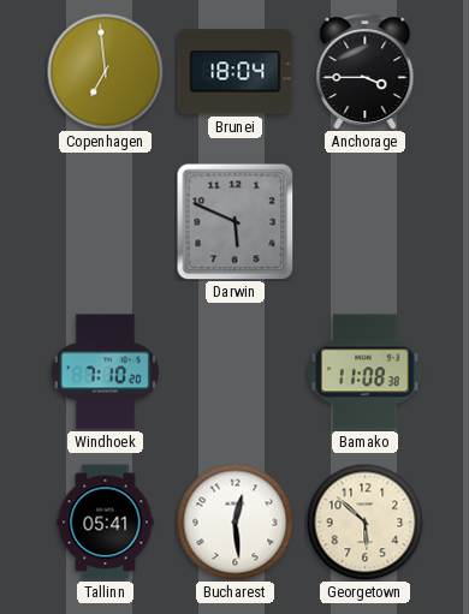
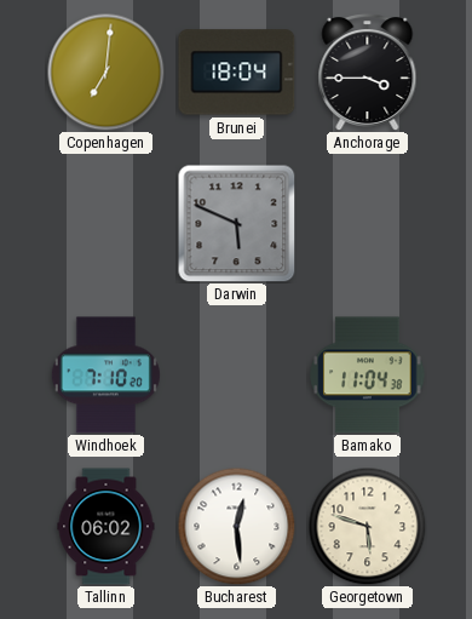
Copenhagen: 6:59 -> 7:01
Bamako: 11:08 -> 11:04
Tallinn: 05:41 -> 06:02
Georgetown: 5:52 -> 5:48
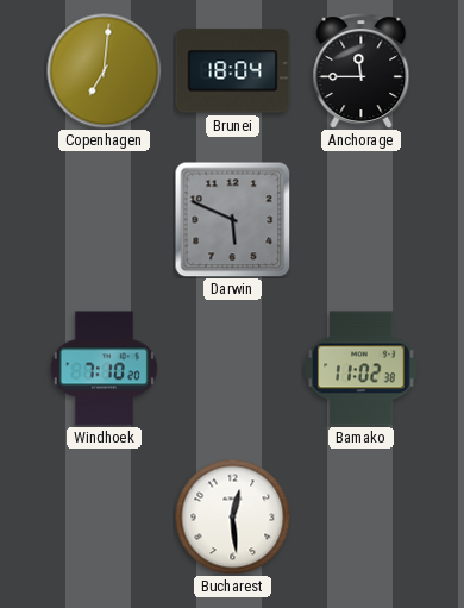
Anchorage: 3:45 -> 11:45
Bamako: 11:04 -> 11:02
Tallinn: 06:02 -> none
Georgetown: 5:48 -> none
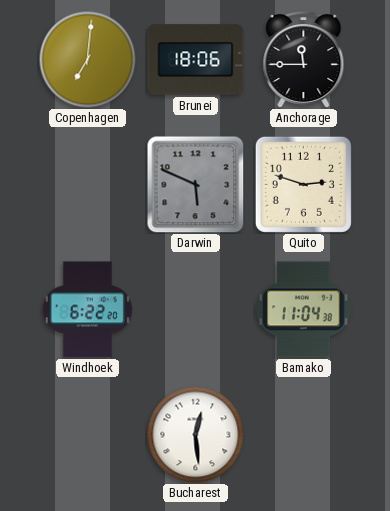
Brunei: 18:04 -> 18:06
Quito: none -> 2:48
Windhoek: 7:10 -> 6:22
Bamako: 11:02 -> 11:04
